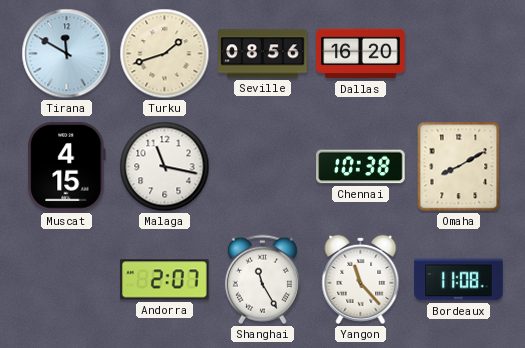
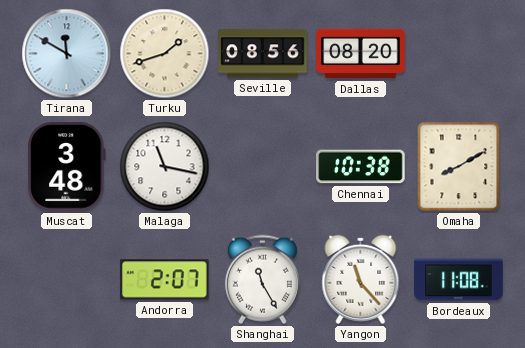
Dallas: 16:20 -> 08:20
Muscat: 4:15 -> 3:48
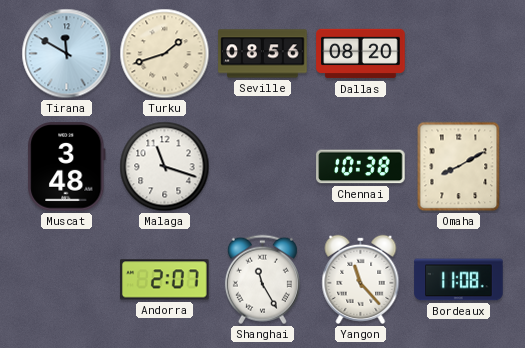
Malaga: 11:17 -> 11:18
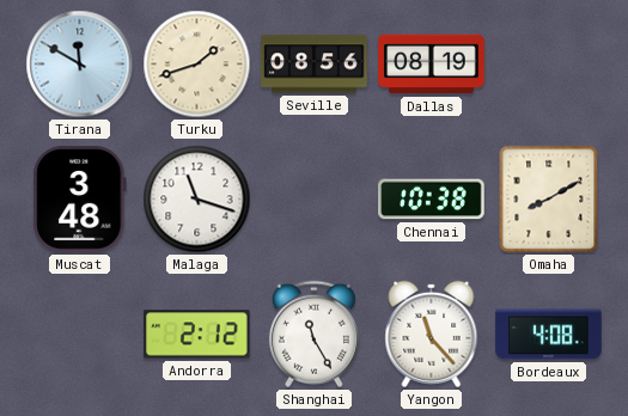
Dallas: 08:20 -> 08:19
Andorra: 2:07 -> 2:12
Bordeaux: 11:08 -> 4:08
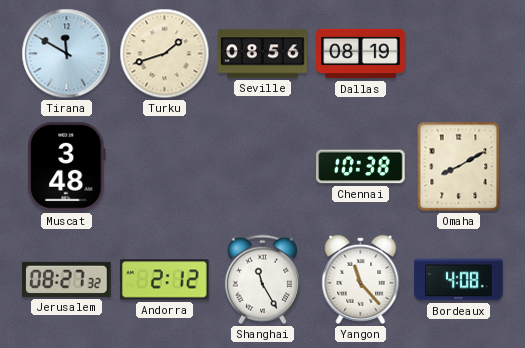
Malaga: 11:18 -> none
Jerusalem: none -> 08:27
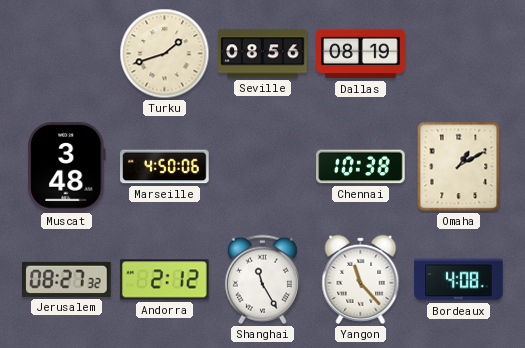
Tirana: 11:50 -> none
Marseille: none -> 4:50
Omaha: 8:10 -> 1:10
